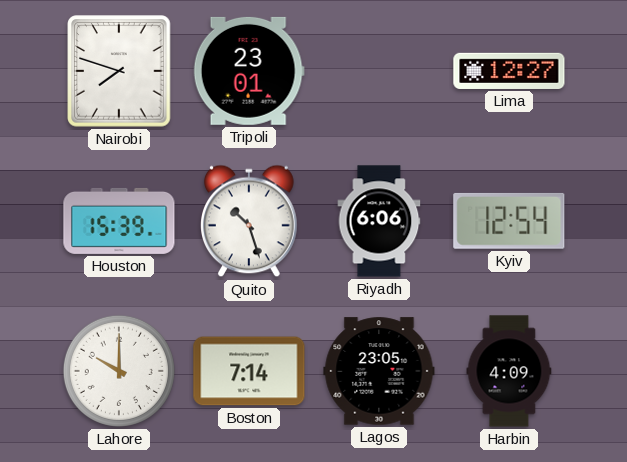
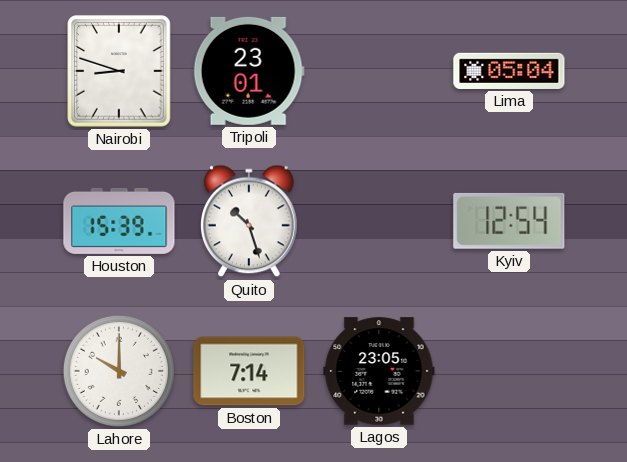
Nairobi: 7:48 -> 8:48
Lima: 12:27 -> 05:04
Riyadh: 6:06 -> none
Harbin: 4:09 -> none
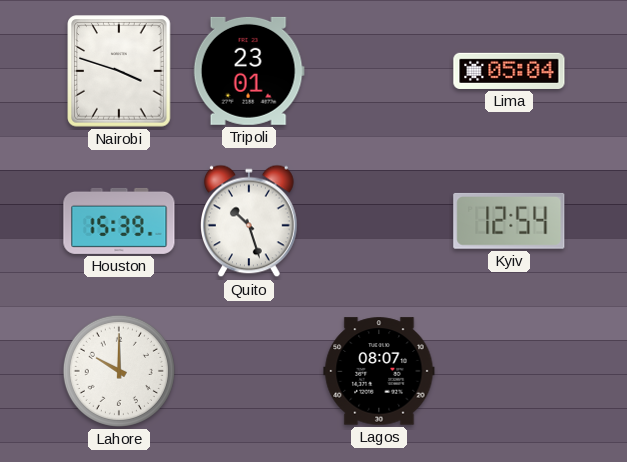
Nairobi: 8:48 -> 3:48
Boston: 7:14 -> none
Lagos: 23:05 -> 08:07
